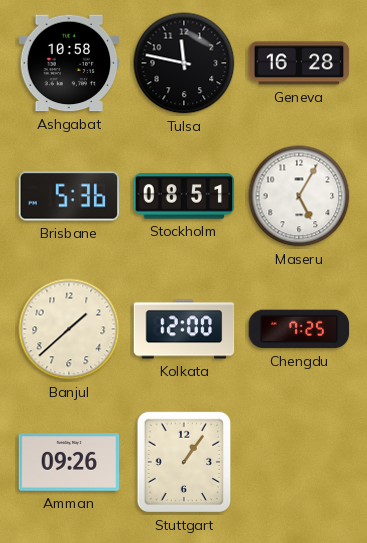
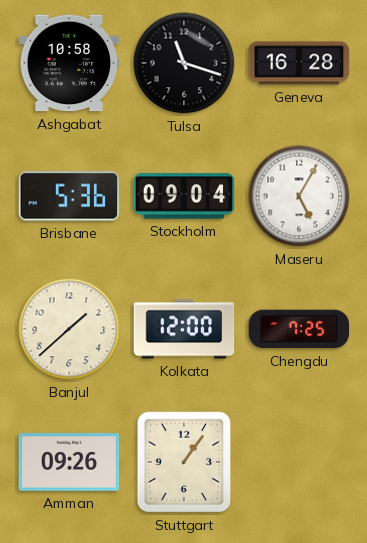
Tulsa: 11:47 -> 11:18
Stockholm: 08:51 -> 09:04
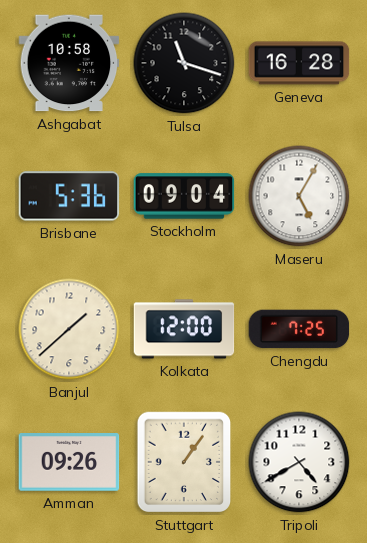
Tripoli: none -> 4:40
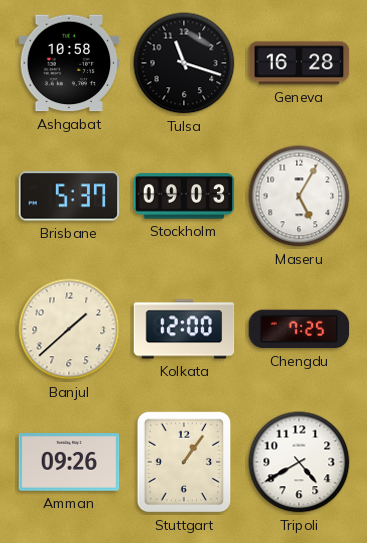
Brisbane: 5:36 -> 5:37
Stockholm: 09:04 -> 09:03
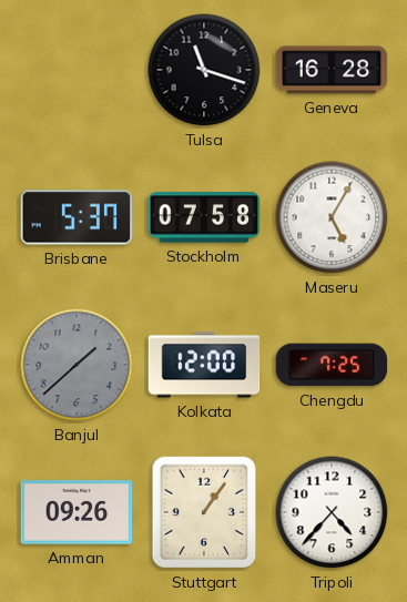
Ashgabat: 10:58 -> none
Stockholm: 09:03 -> 07:58
Banjul dial: cream -> grey
Tripoli: 4:40 -> 4:37
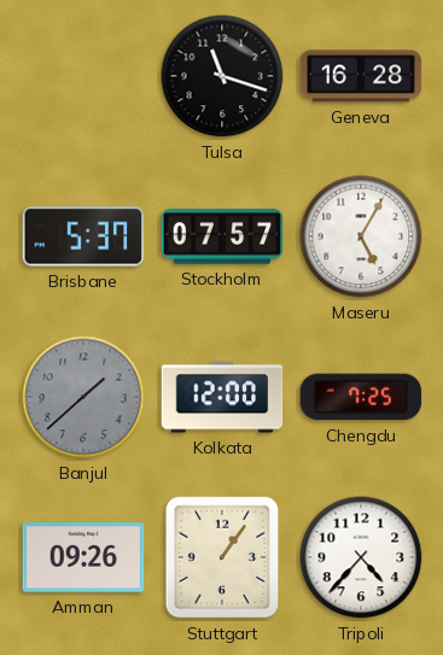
Stockholm: 07:58 -> 07:57
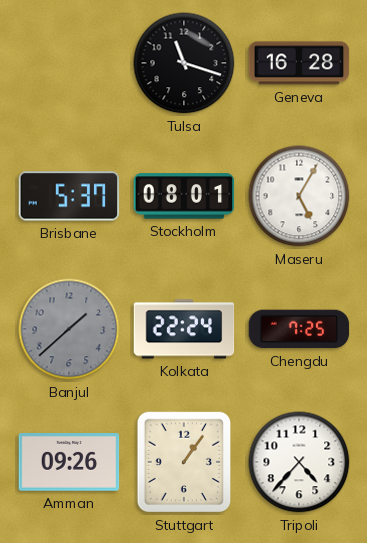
Stockholm: 07:57 -> 08:01
Kolkata: 12:00 -> 22:24
